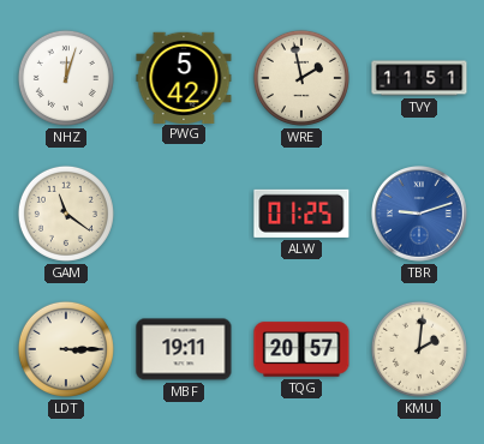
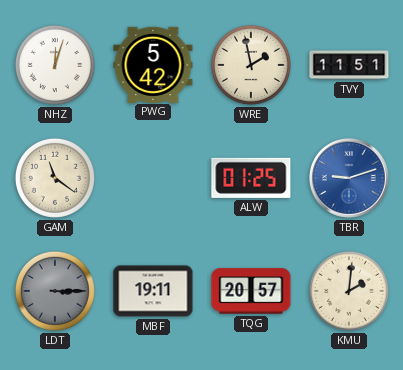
LDT dial: cream -> grey
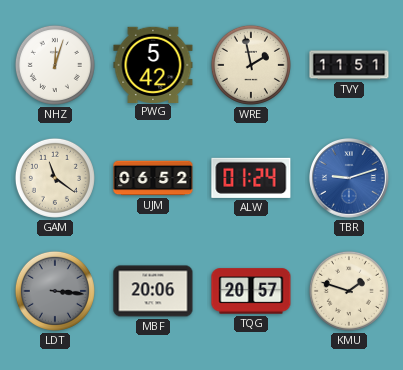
UJM: none -> 06:52
ALW: 01:25 -> 01:24
LDT: 3:15 -> 3:16
MBF: 19:11 -> 20:06
KMU: 2:01 -> 1:48
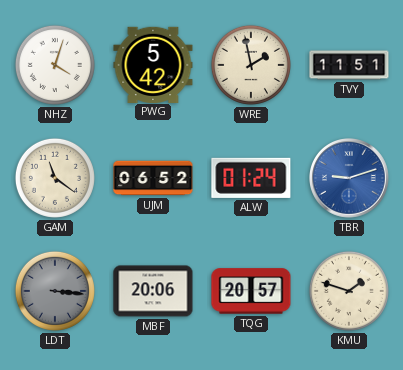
NHZ: 12:03 -> 4:03
